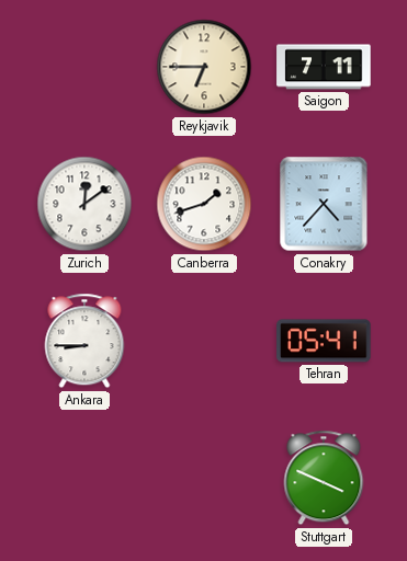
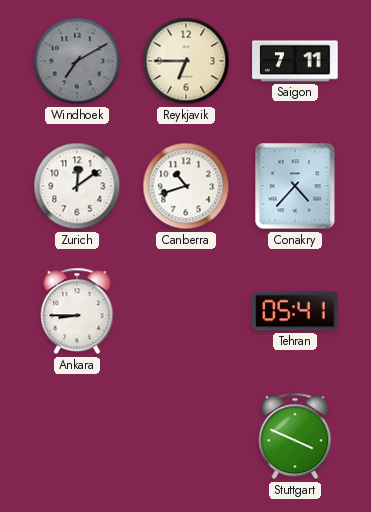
Windhoek: none -> 7:10
Canberra: 1:42 -> 10:42
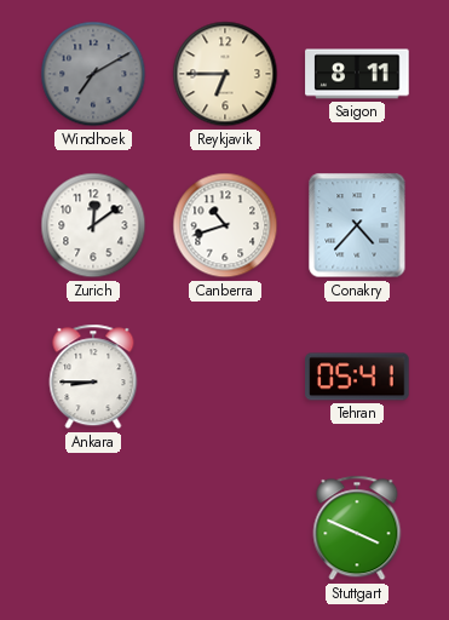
Saigon: 7:11 -> 8:11
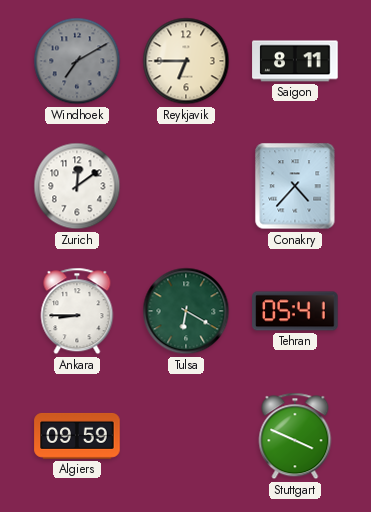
Canberra: 10:42 -> none
Tulsa: none -> 6:20
Algiers: none -> 09:59
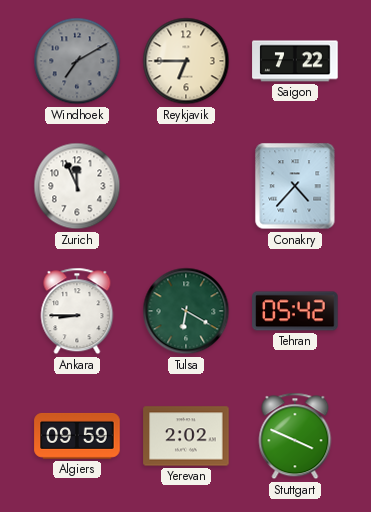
Saigon: 8:11 -> 7:22
Zurich: 12:09 -> 11:56
Tehran: 05:41 -> 05:42
Yerevan: none -> 2:02
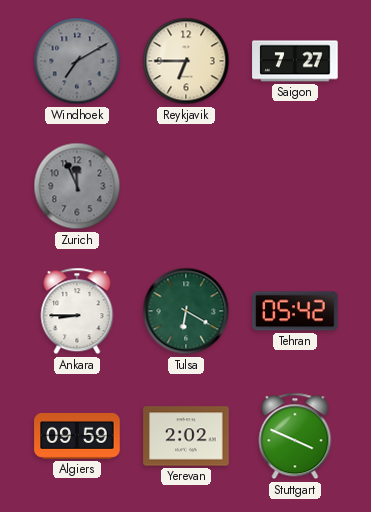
Saigon: 7:22 -> 7:27
Zurich dial: white -> grey
Conakry: 4:37 -> none
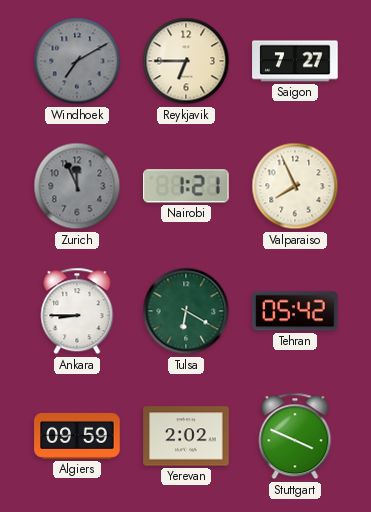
Nairobi: none -> 1:21
Valparaiso: none -> 7:56
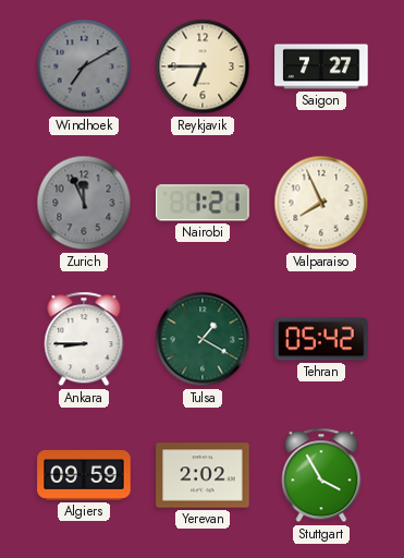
Tulsa: 6:20 -> 1:20
Stuttgart: 3:49 -> 3:55
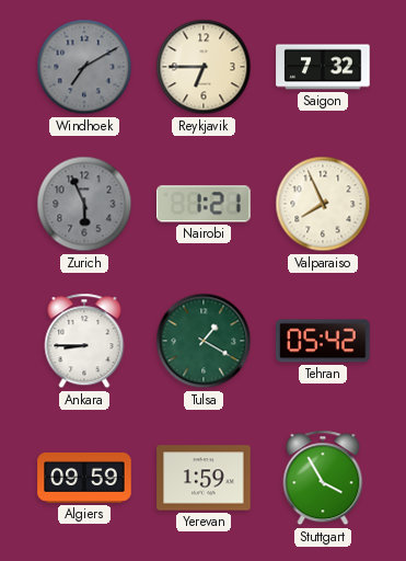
Saigon: 7:27 -> 7:32
Zurich: 11:56 -> 5:56
Yerevan: 2:02 -> 1:59
